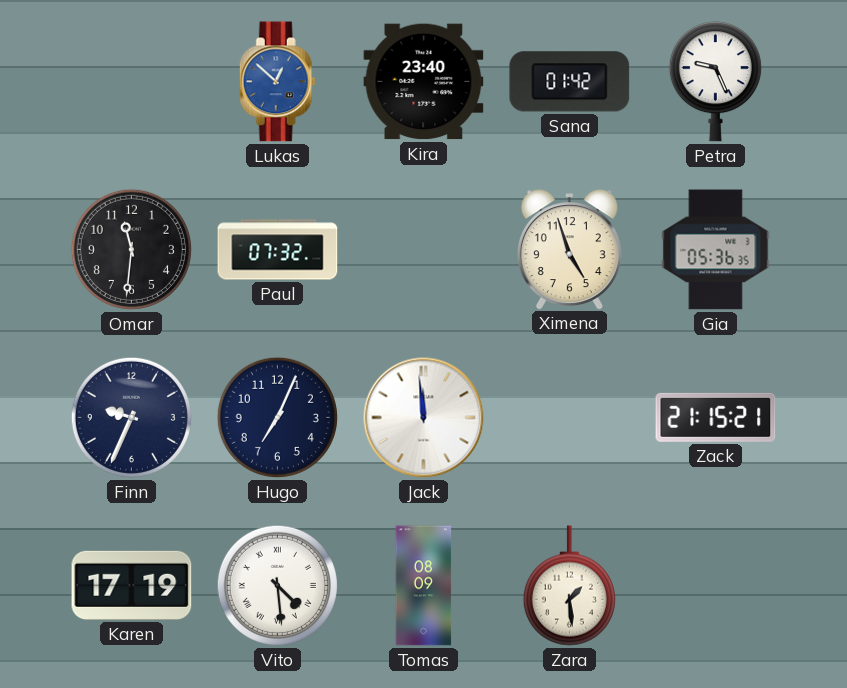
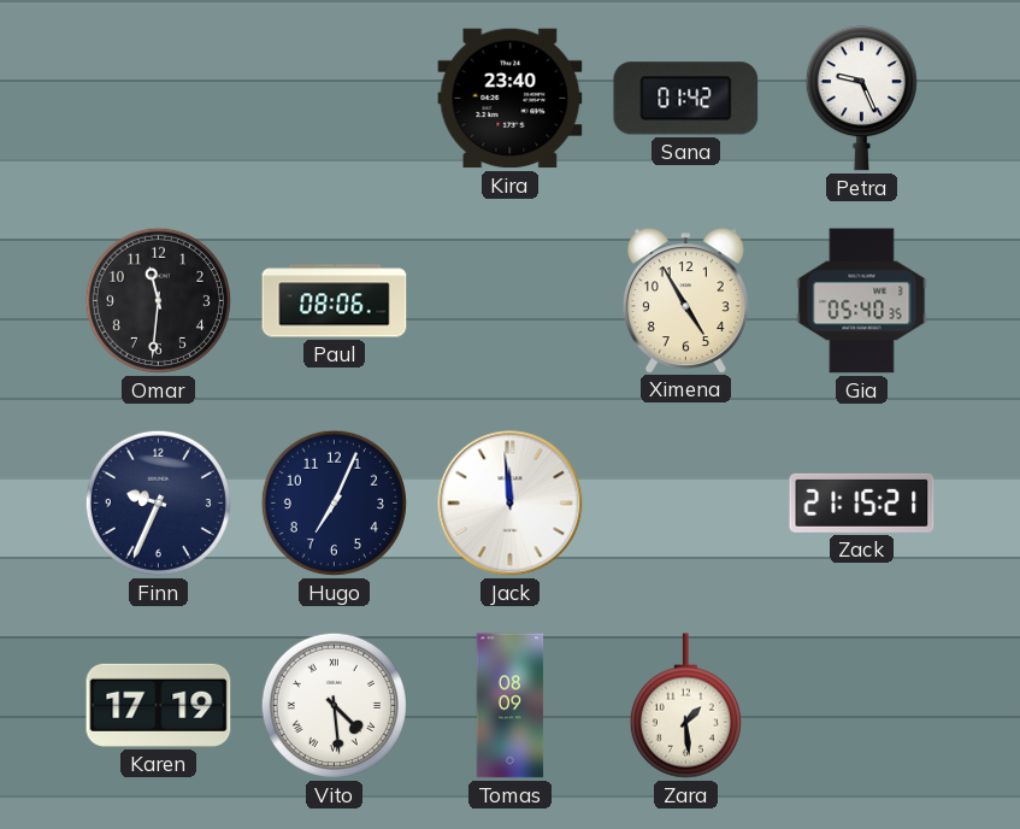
Lukas: 12:52 -> none
Paul: 07:32 -> 08:06
Ximena: 4:57 -> 4:55
Gia: 05:36 -> 05:40
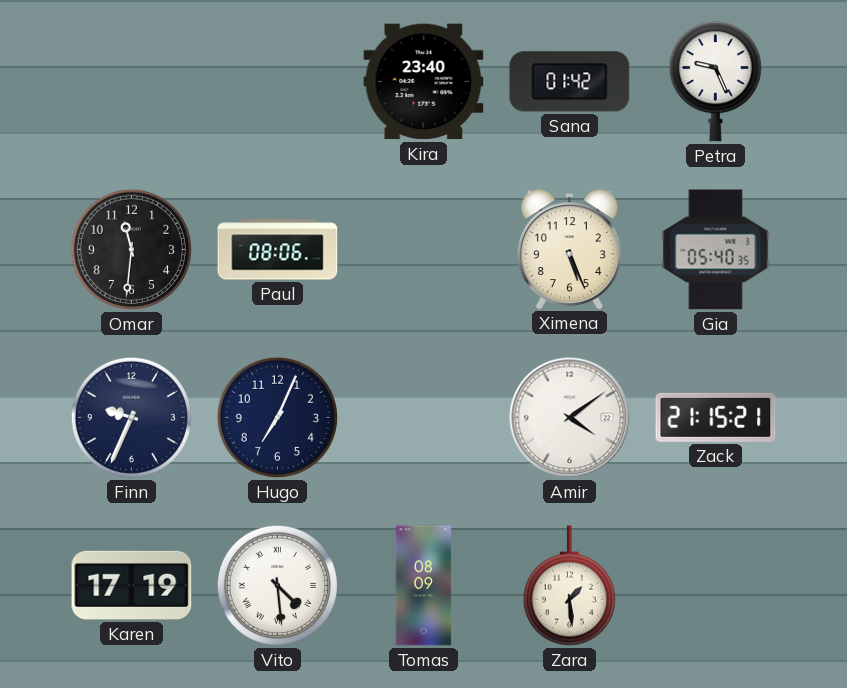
Ximena: 4:55 -> 5:26
Jack: 11:59 -> none
Amir: none -> 4:09
